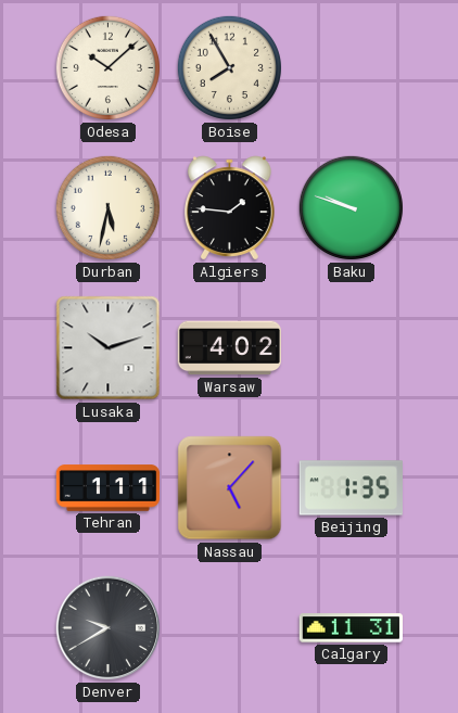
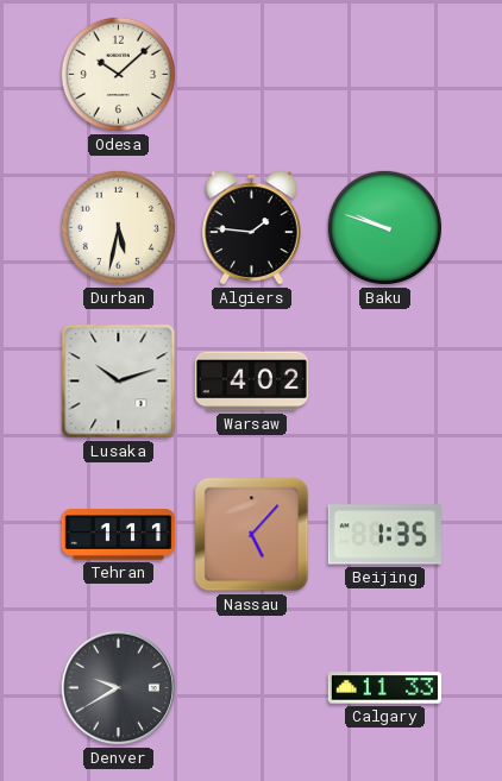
Boise: 7:55 -> none
Calgary: 11:31 -> 11:33
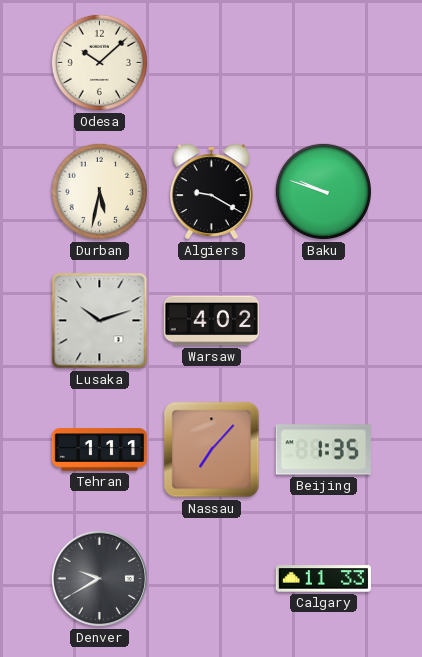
Algiers: 1:46 -> 9:20
Nassau: 5:07 -> 7:07
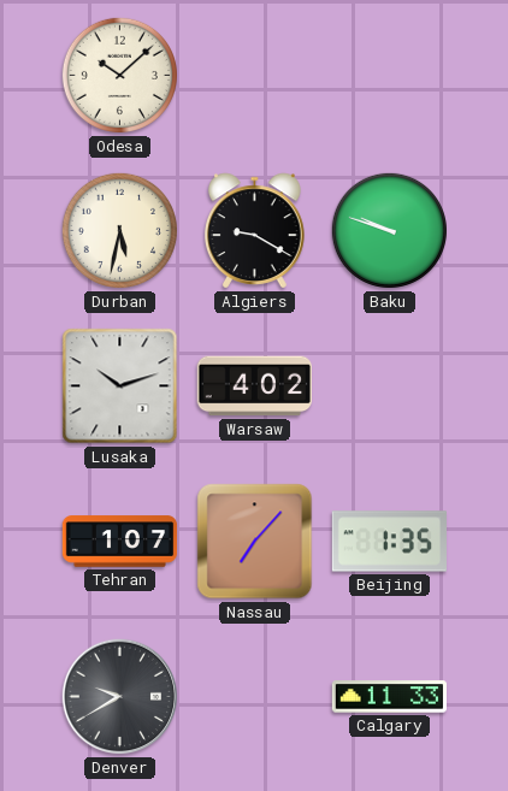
Tehran: 1:11 -> 1:07
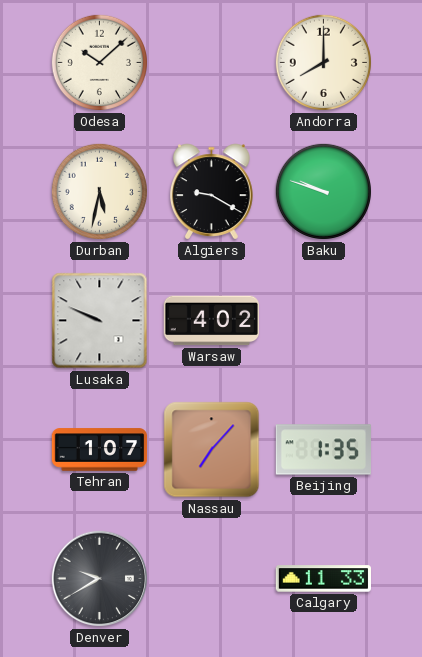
Andorra: none -> 8:00
Lusaka: 10:12 -> 9:49
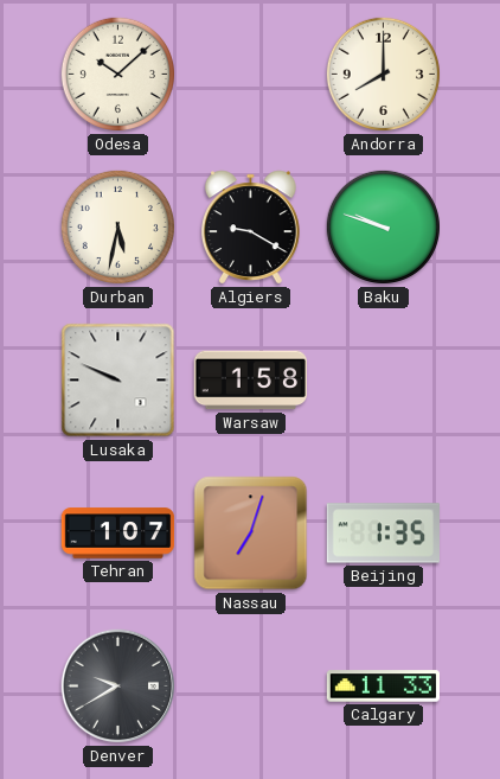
Warsaw: 4:02 -> 1:58
Nassau: 7:07 -> 7:03
